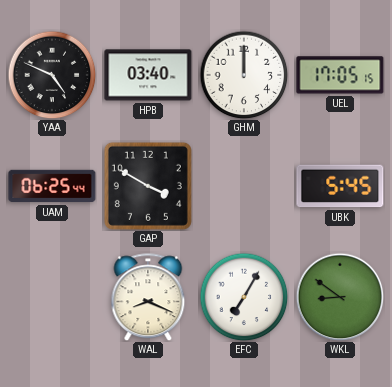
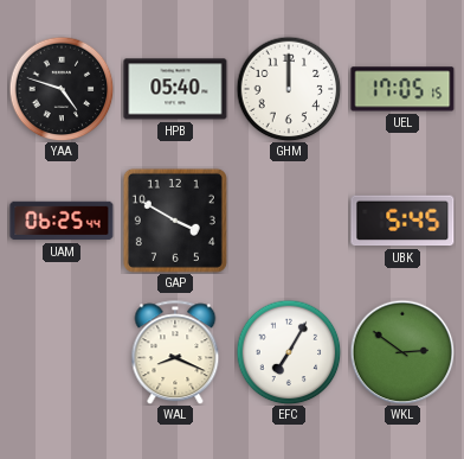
YAA: 4:49 -> 4:48
HPB: 03:40 -> 05:40
WKL: 8:51 -> 2:51
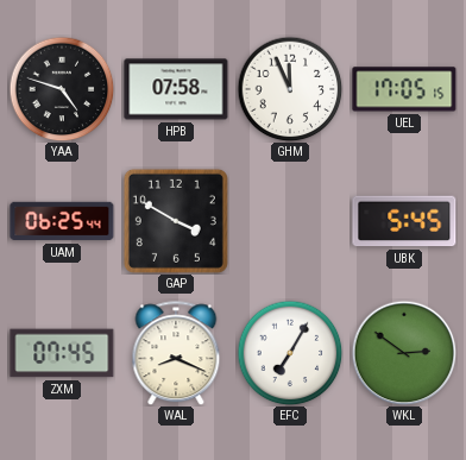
HPB: 05:40 -> 07:58
GHM: 12:00 -> 11:56
ZXM: none -> 07:45
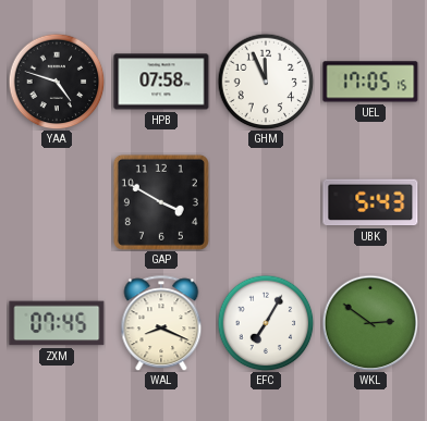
UAM: 06:25 -> none
UBK: 5:45 -> 5:43
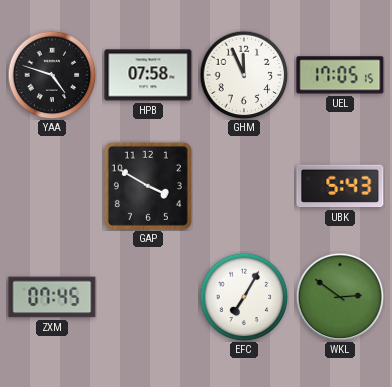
WAL: 8:19 -> none
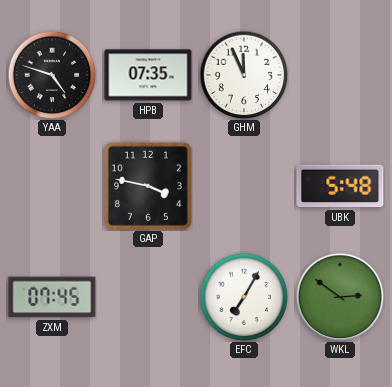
HPB: 07:58 -> 07:35
UEL: 17:05 -> none
GAP: 3:50 -> 3:47
UBK: 5:43 -> 5:48
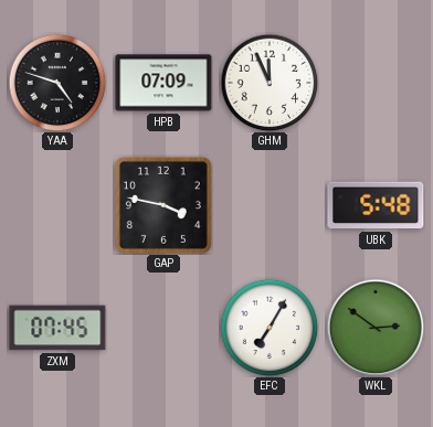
HPB: 07:35 -> 07:09
